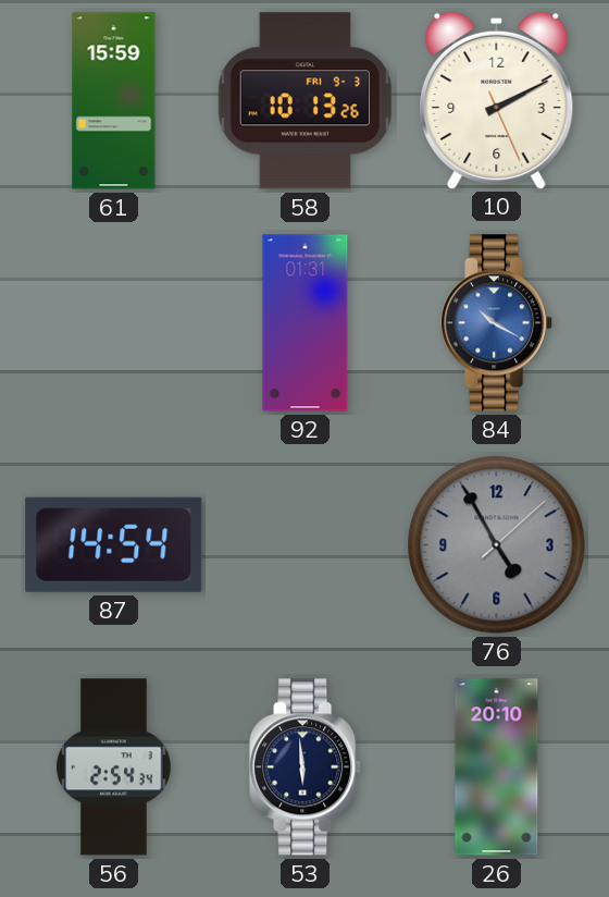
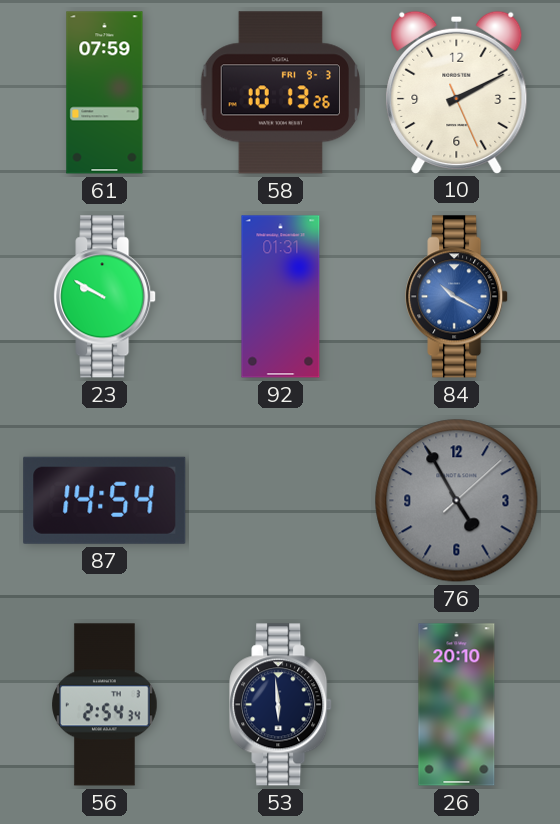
61: 15:59 -> 07:59
23: none -> 9:50
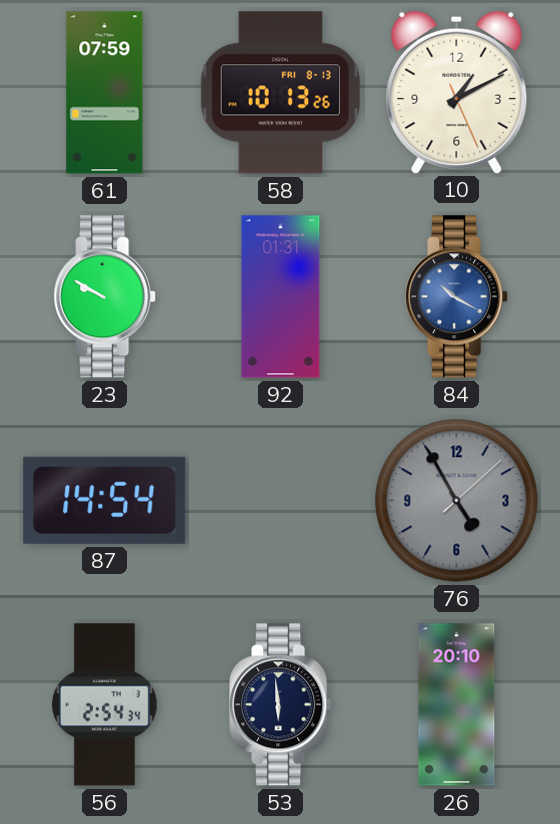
58 date: FRI 9-3 -> FRI 8-13
10: 2:10 -> 1:10
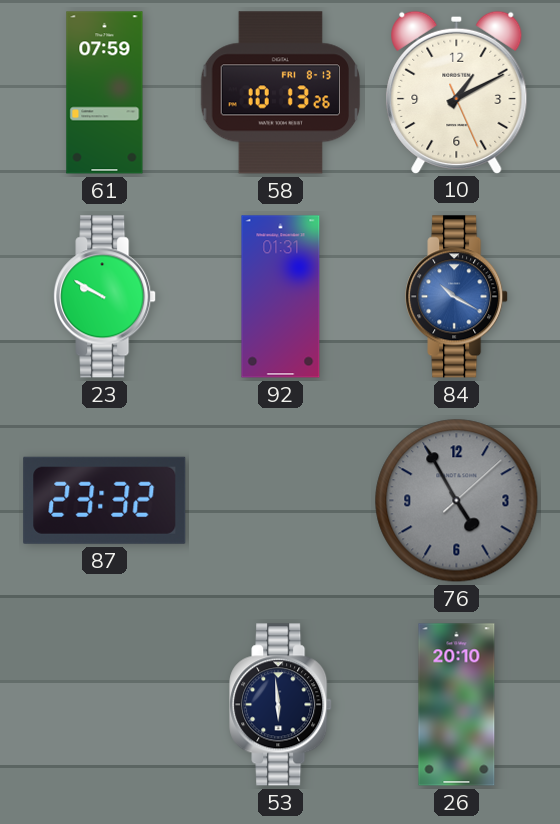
87: 14:54 -> 23:32
56: 2:54 -> none
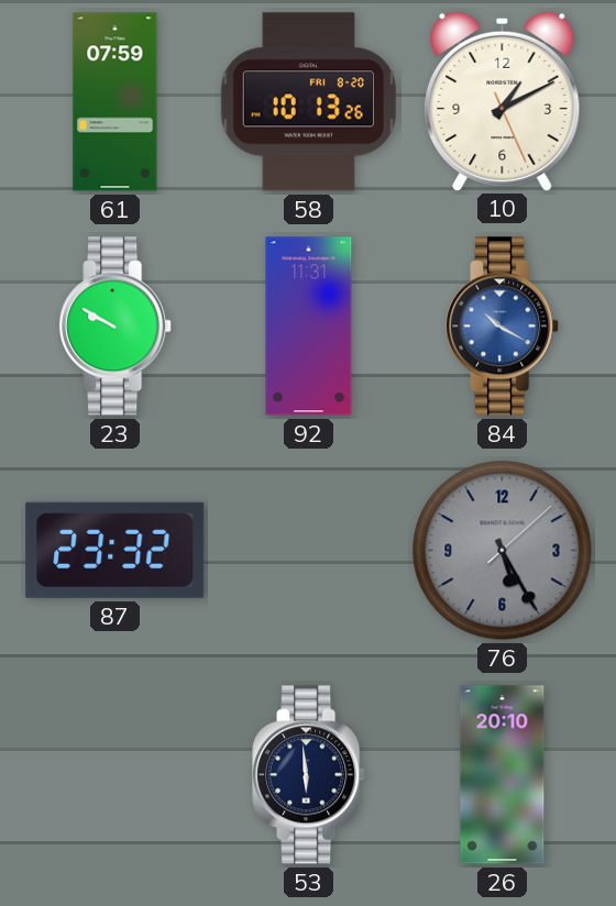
58 date: FRI 8-13 -> FRI 8-20
92: 01:31 -> 11:31
76: 4:55 -> 5:25
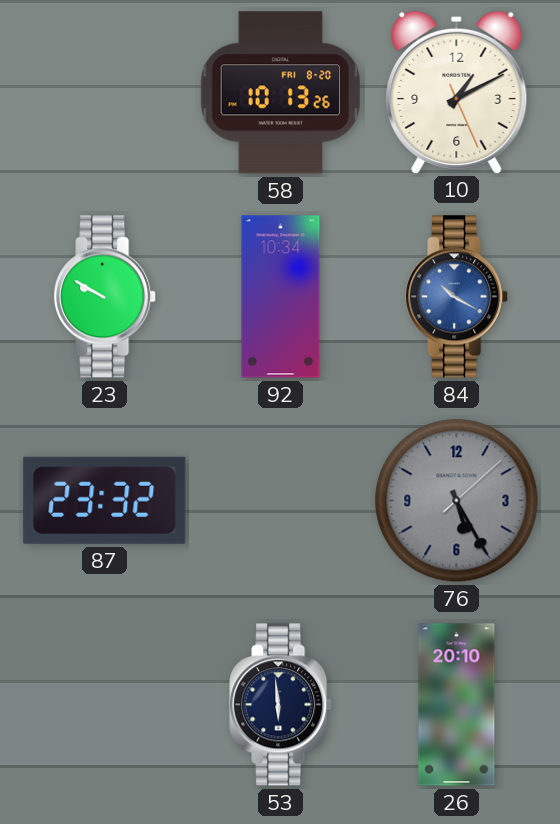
61: 07:59 -> none
92: 11:31 -> 10:34
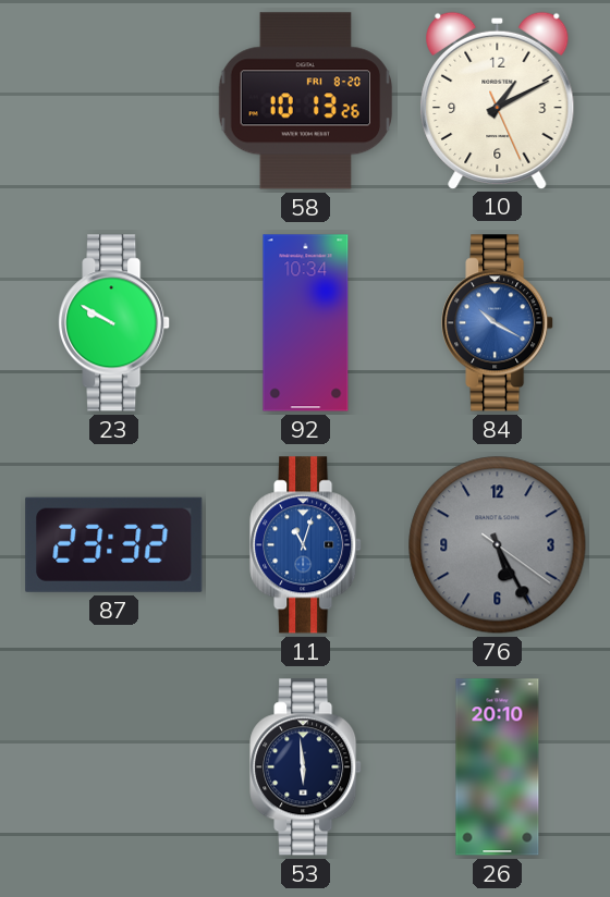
11: none -> 11:03
76: 5:25:08 -> 5:25:21
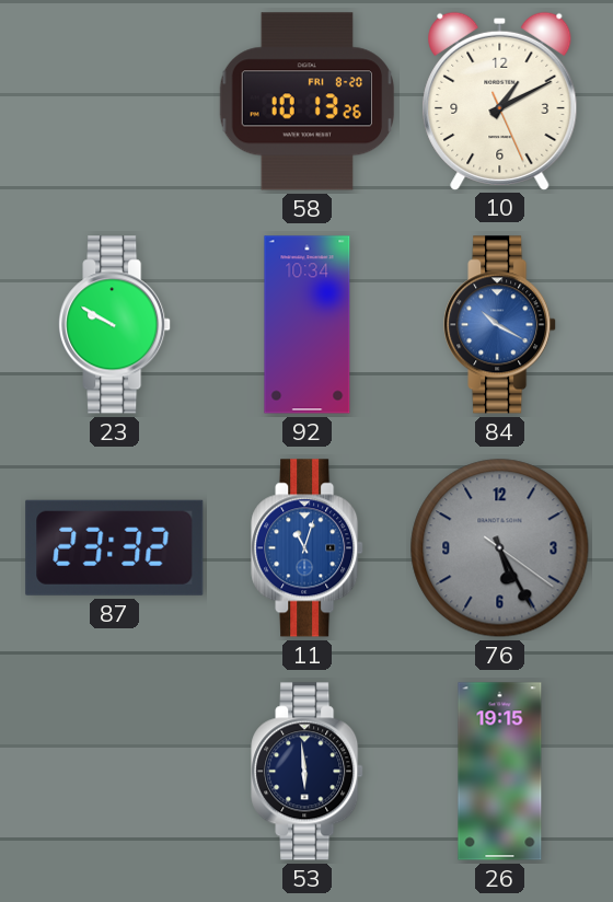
26: 20:10 -> 19:15
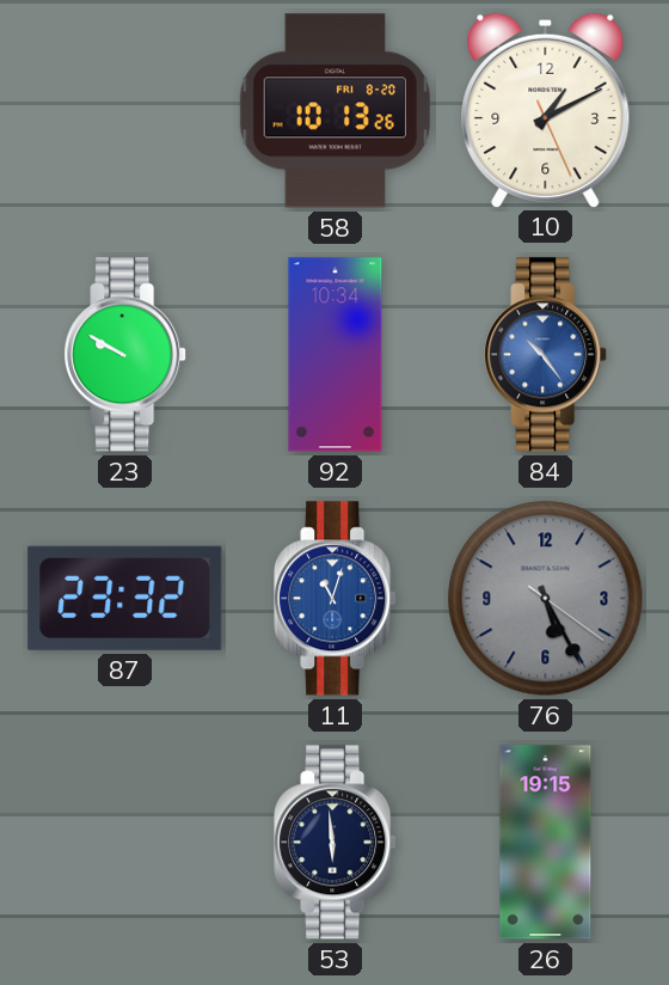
84: 10:20 -> 10:24
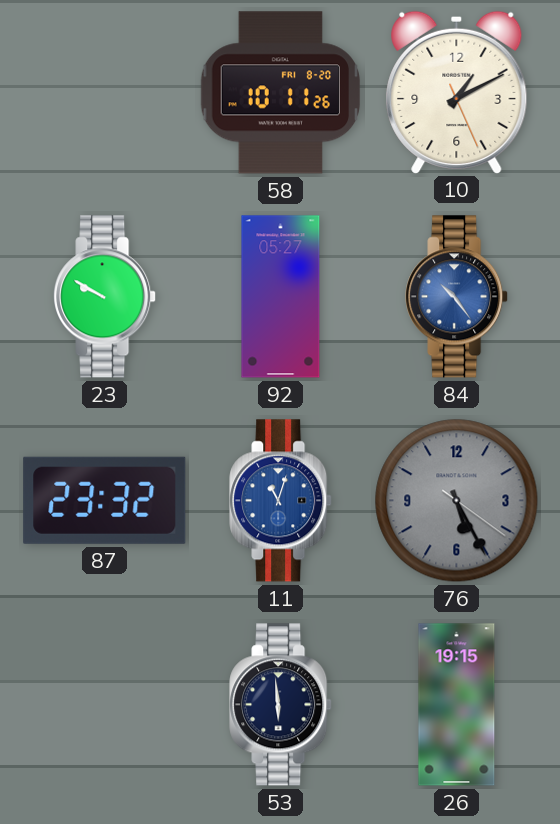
58: 10:13 -> 10:11
92: 10:34 -> 05:27
